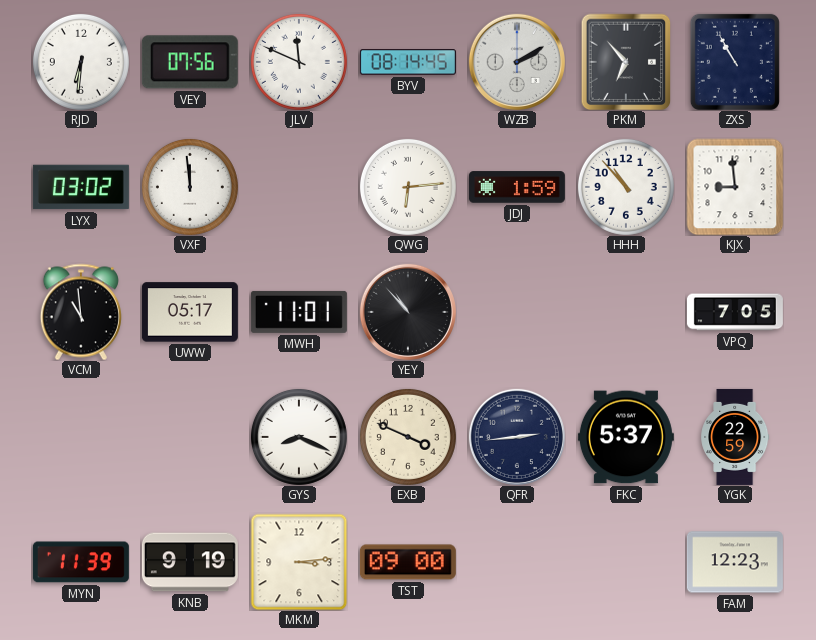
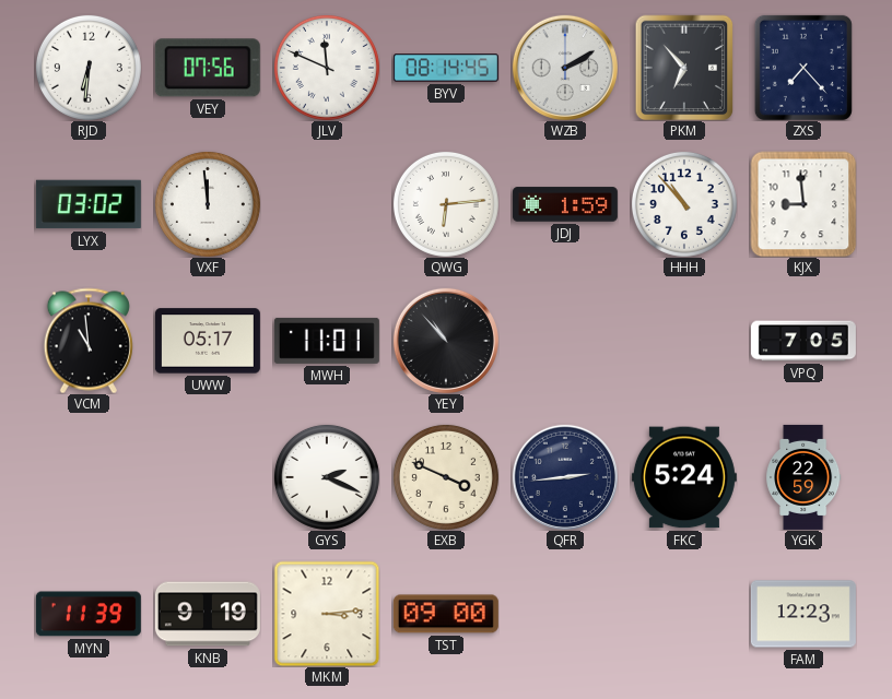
ZXS: 10:55 -> 7:23
GYS: 8:19 -> 2:19
FKC: 5:37 -> 5:24
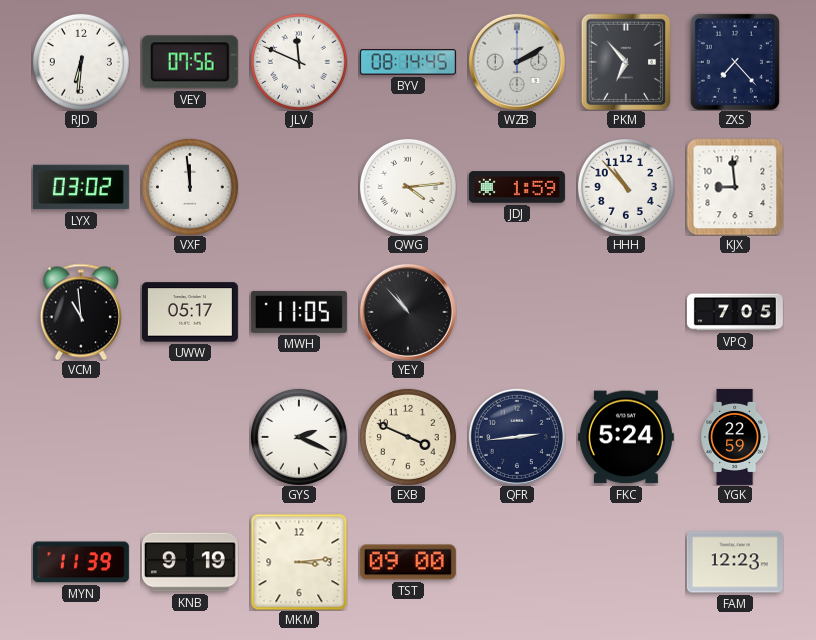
QWG: 6:14 -> 4:14
MWH: 11:01 -> 11:05
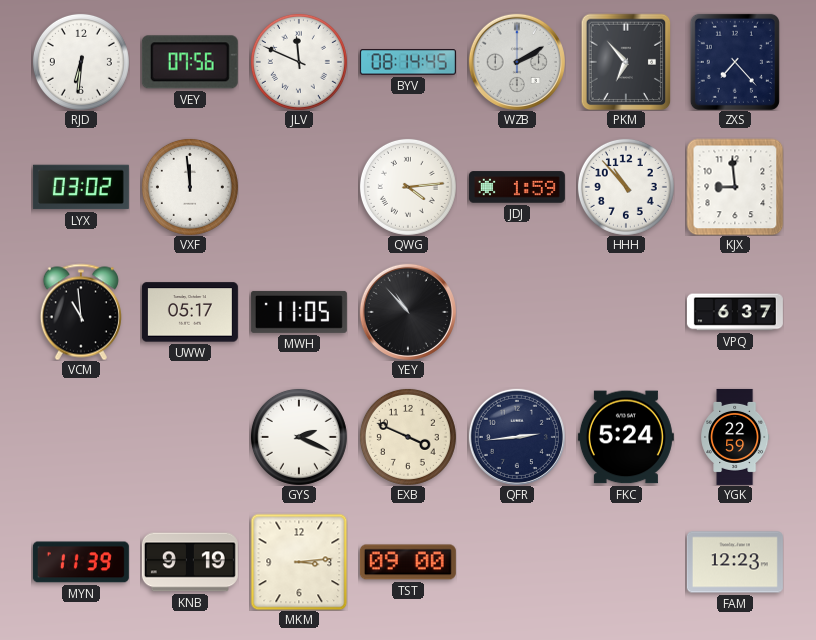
VPQ: 7:05 -> 6:37
